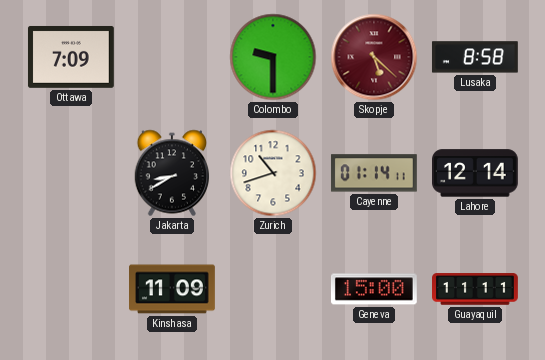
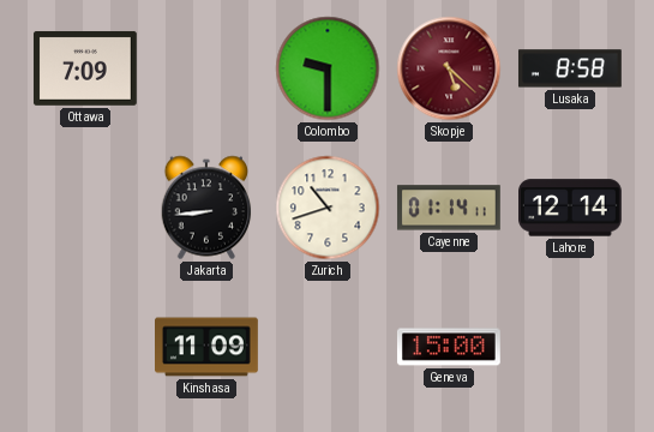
Jakarta: 8:40 -> 8:44
Guayaquil: 11:11 -> none
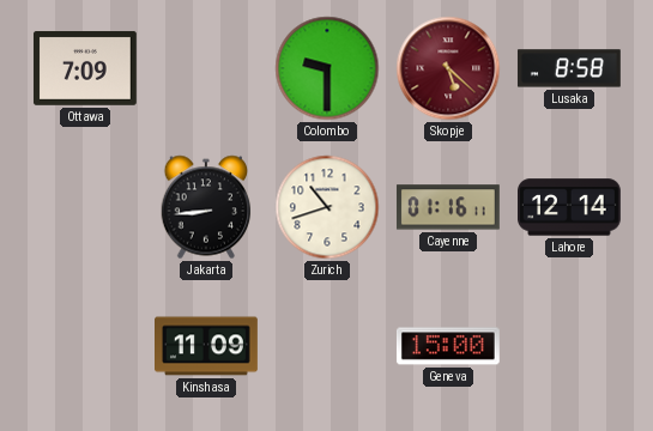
Cayenne: 01:14 -> 01:16
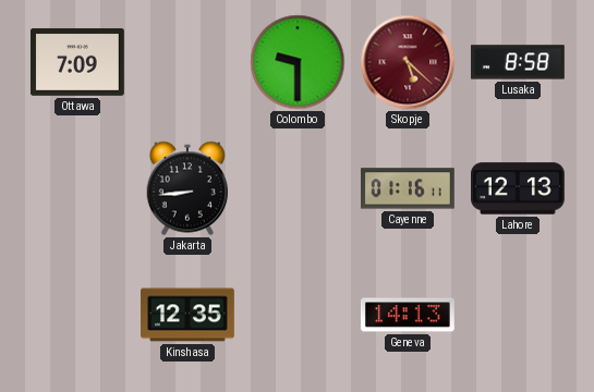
Zurich: 10:42 -> none
Lahore: 12:14 -> 12:13
Kinshasa: 11:09 -> 12:35
Geneva: 15:00 -> 14:13
